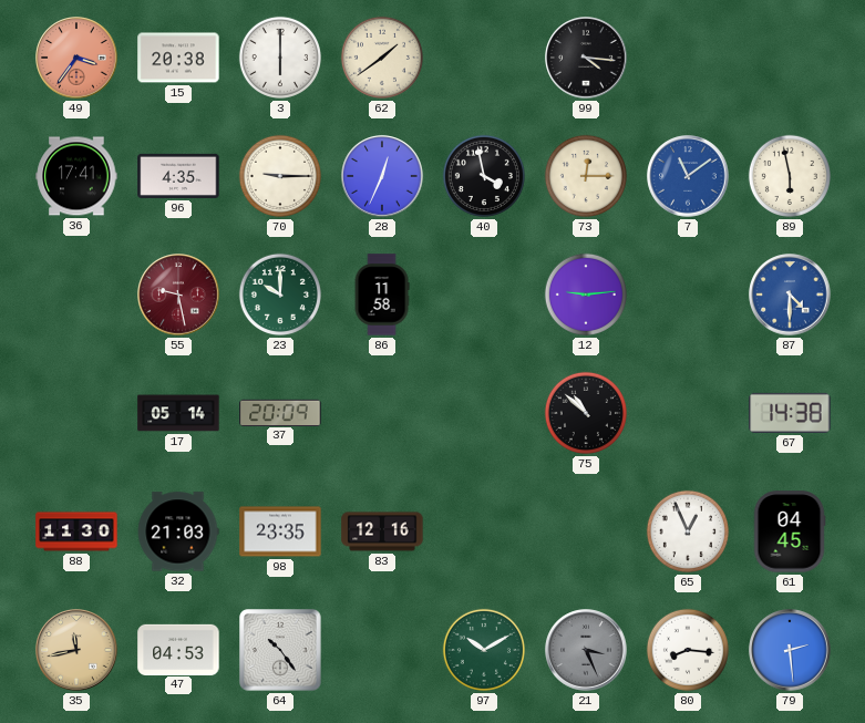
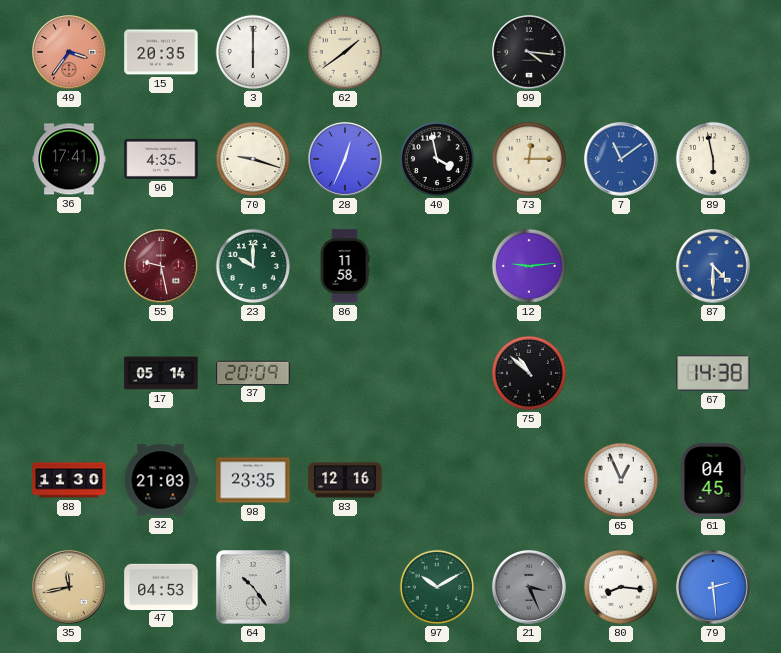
15: 20:38 -> 20:35
70: 9:15 -> 9:18
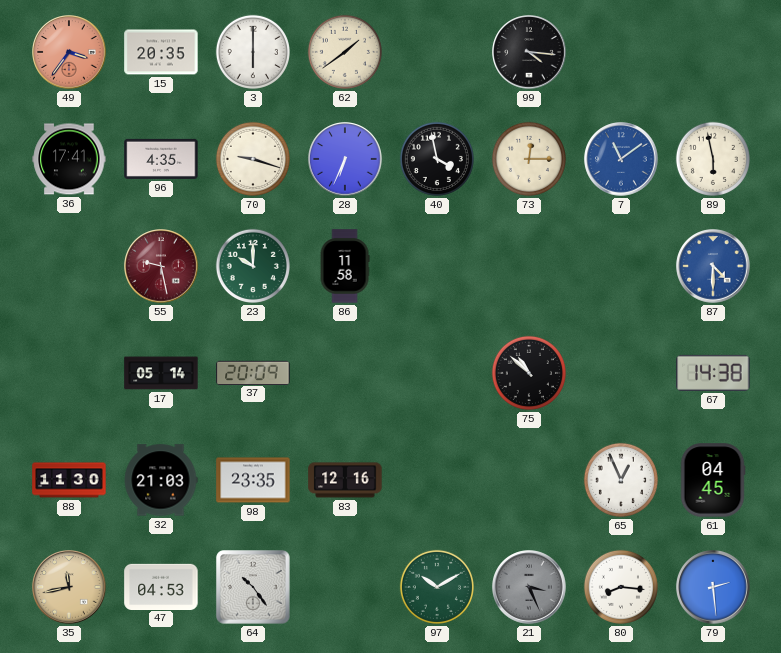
28: 12:34 -> 6:34
12: 9:14 -> none
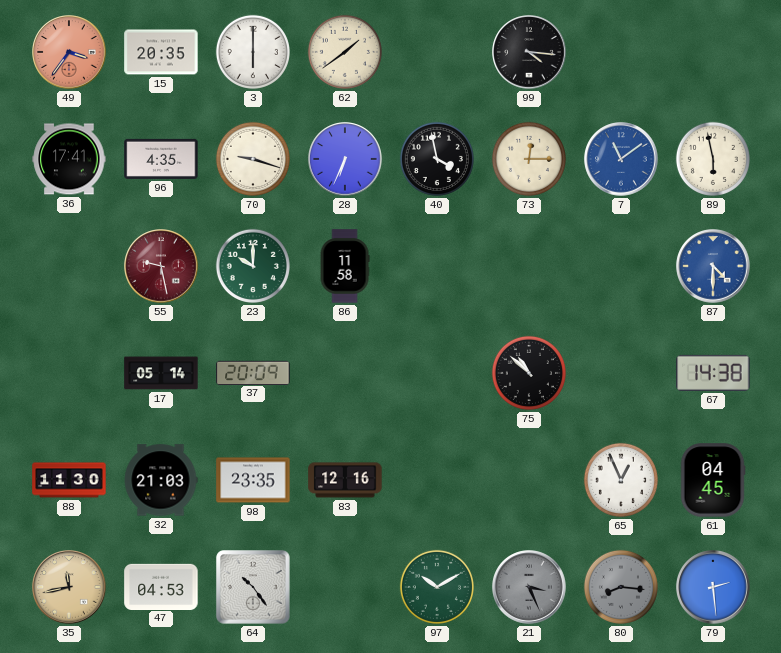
80 dial: white -> grey
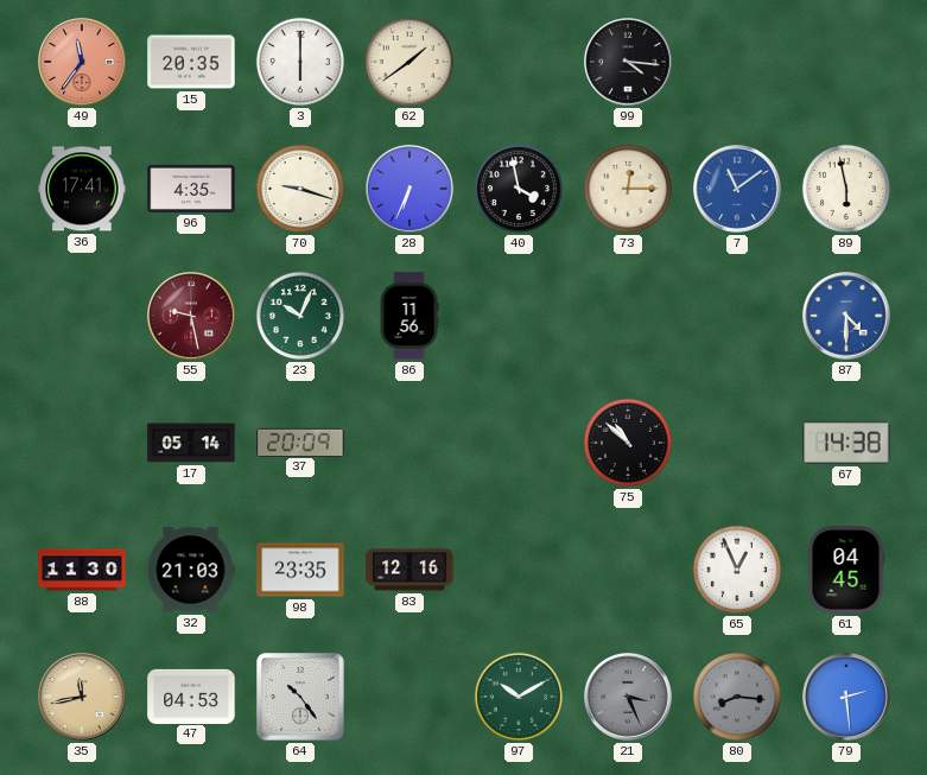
49: 3:36 -> 11:36
23: 10:00 -> 10:04
86: 11:58 -> 11:56
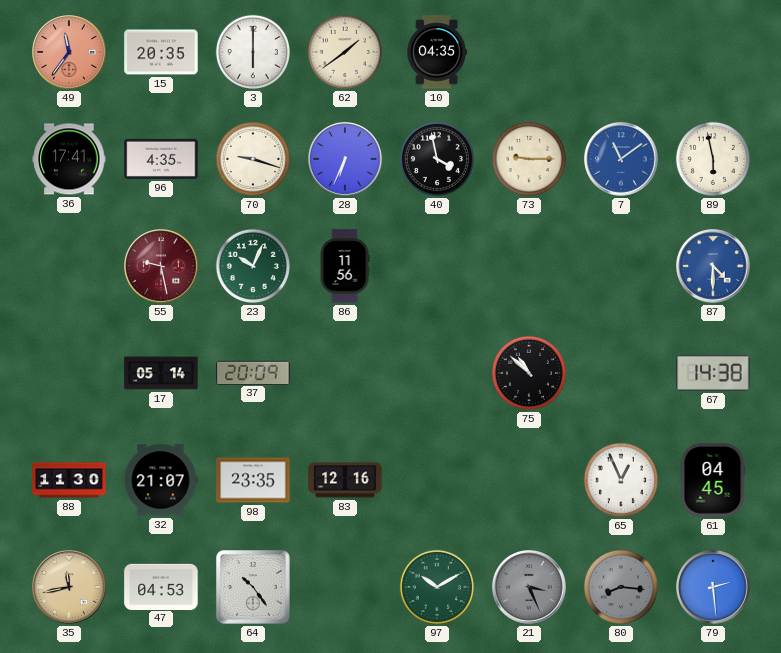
10: none -> 04:35
99: 4:16 -> none
73: 12:15 -> 9:15
32: 21:03 -> 21:07
